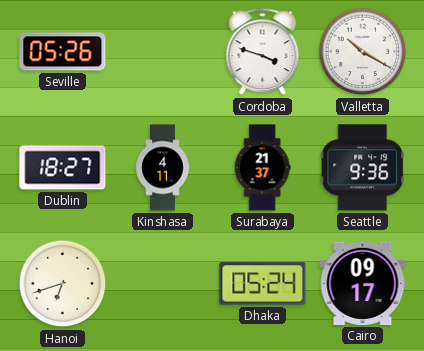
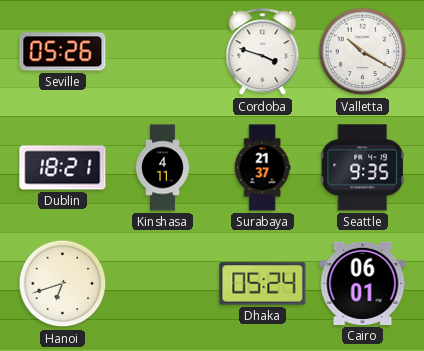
Dublin: 18:27 -> 18:21
Seattle: 9:36 -> 9:35
Cairo: 09:17 -> 06:01
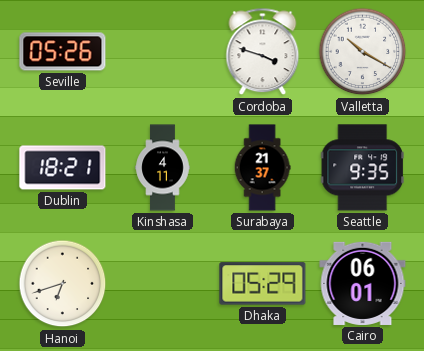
Dhaka: 05:24 -> 05:29
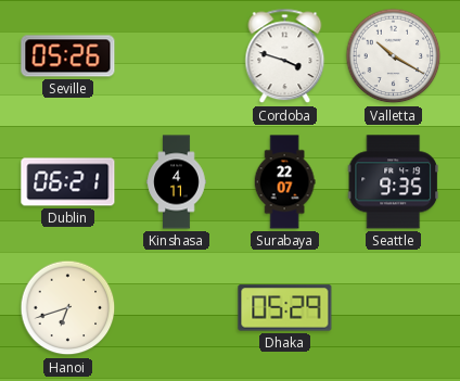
Dublin: 18:21 -> 06:21
Surabaya: 21:37 -> 22:07
Cairo: 06:01 -> none
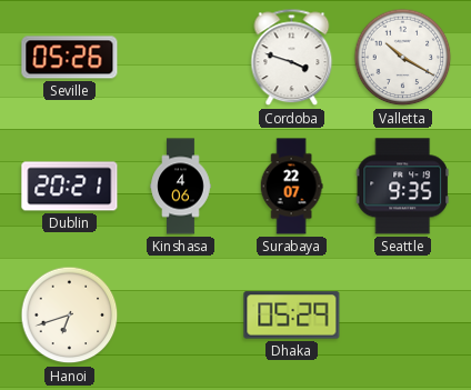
Dublin: 06:21 -> 20:21
Kinshasa: 4:11 -> 4:06
